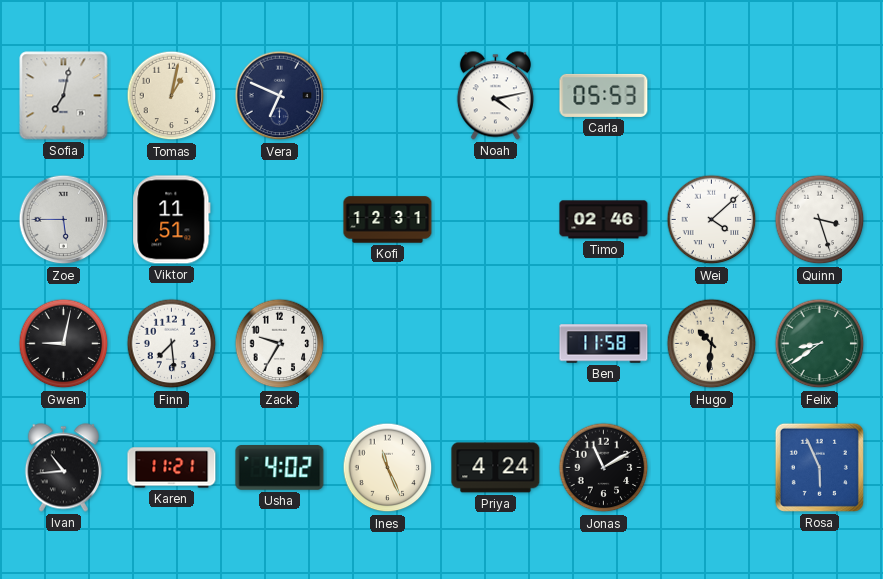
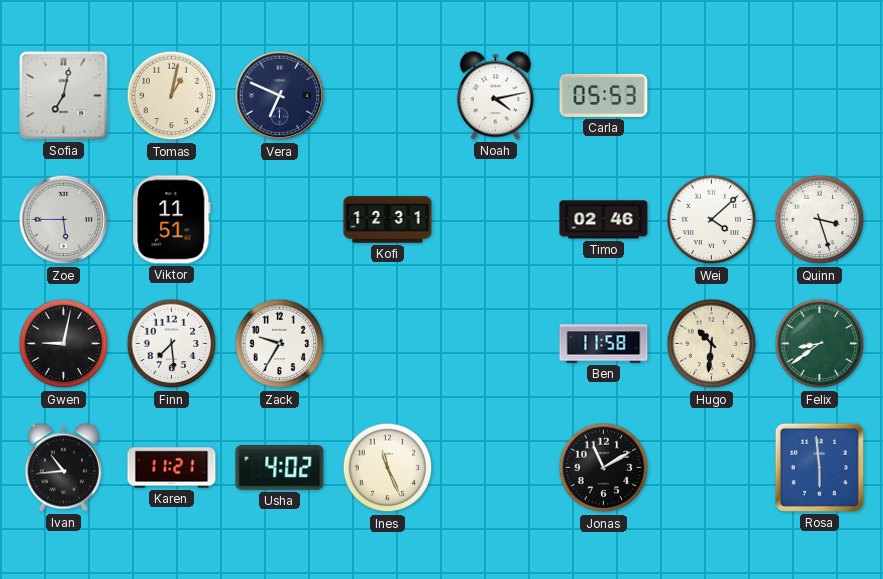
Priya: 4:24 -> none
Rosa: 5:56 -> 5:59
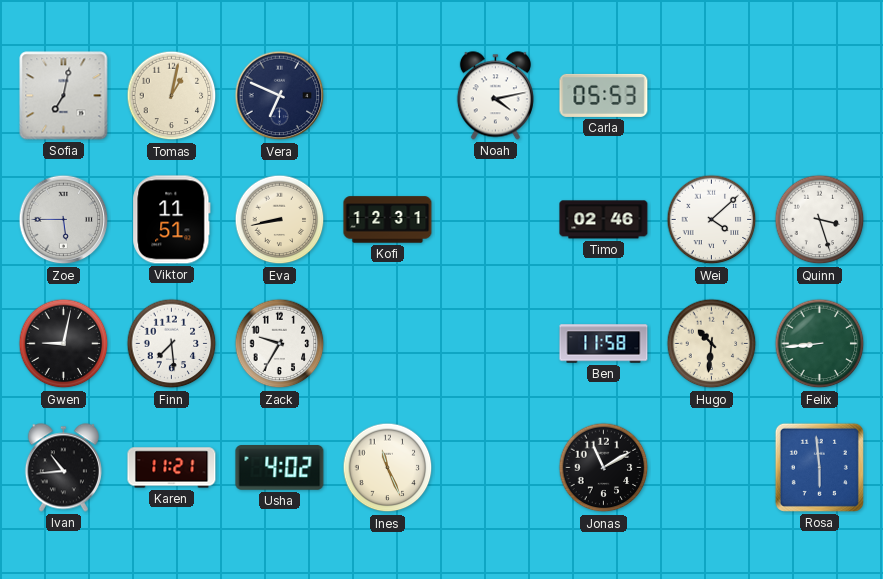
Eva: none -> 8:43
Felix: 8:39 -> 8:44
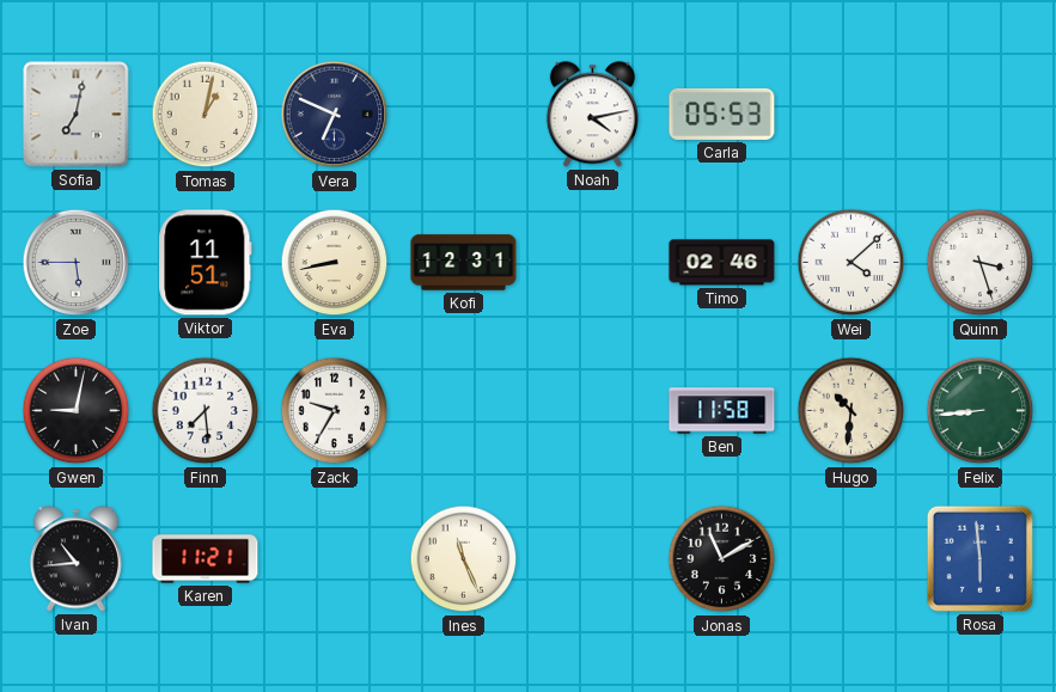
Usha: 4:02 -> none
